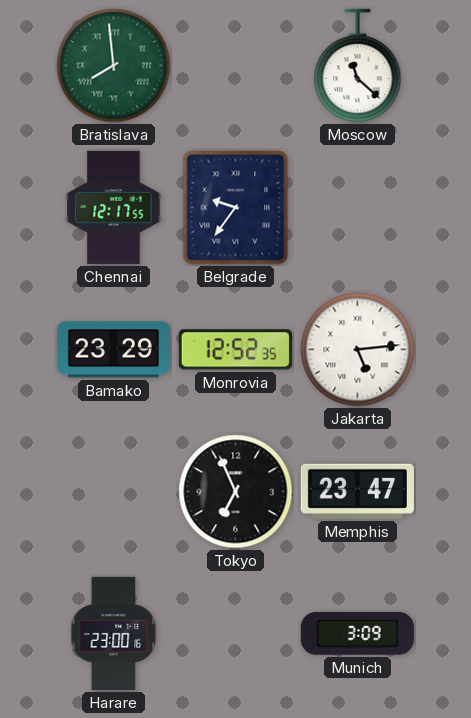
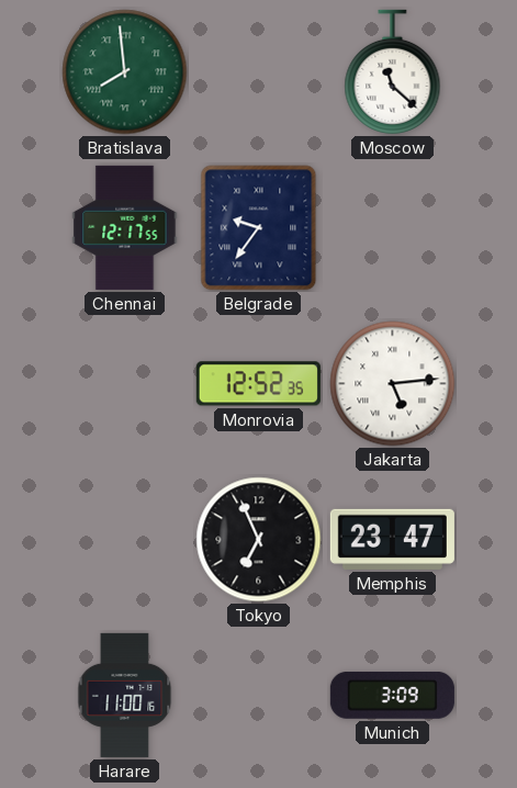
Bamako: 23:29 -> none
Harare: 23:00 -> 11:00
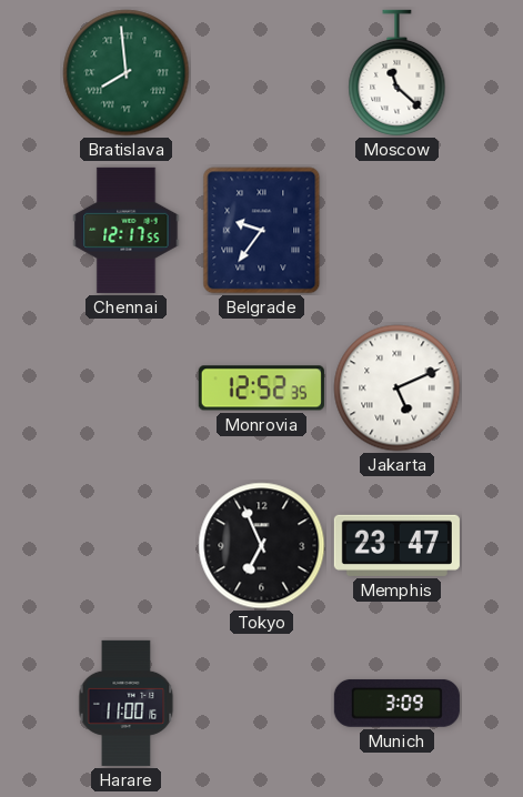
Jakarta: 5:14 -> 5:11
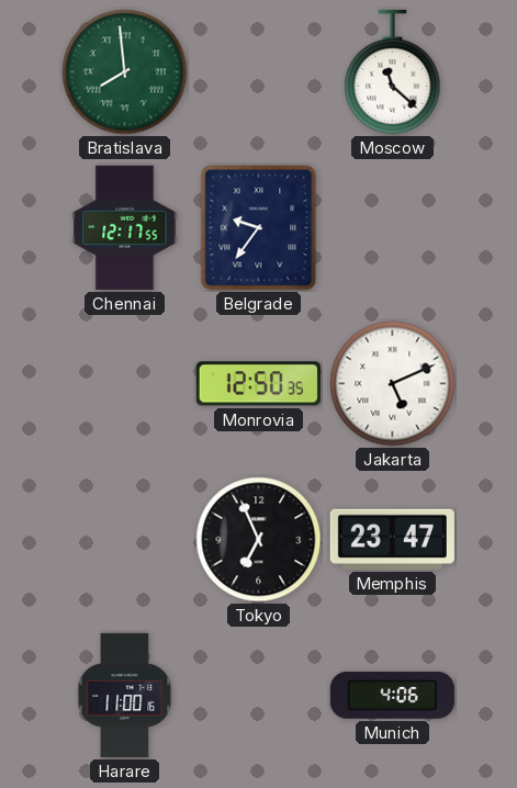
Monrovia: 12:52 -> 12:50
Munich: 3:09 -> 4:06
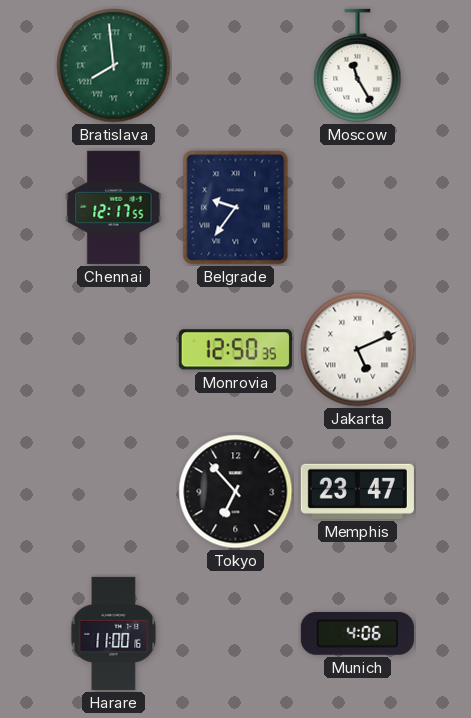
Moscow: 11:22 -> 11:25
Tokyo: 6:56 -> 6:53
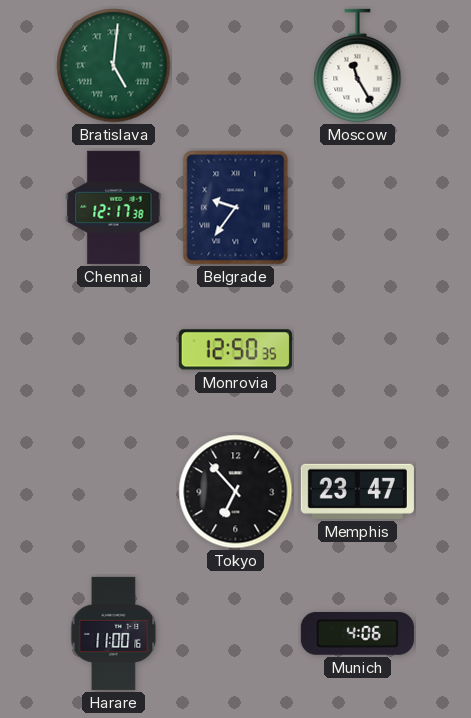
Bratislava: 7:59 -> 5:01
Chennai: 12:17:55 -> 12:17:38
Jakarta: 5:11 -> none
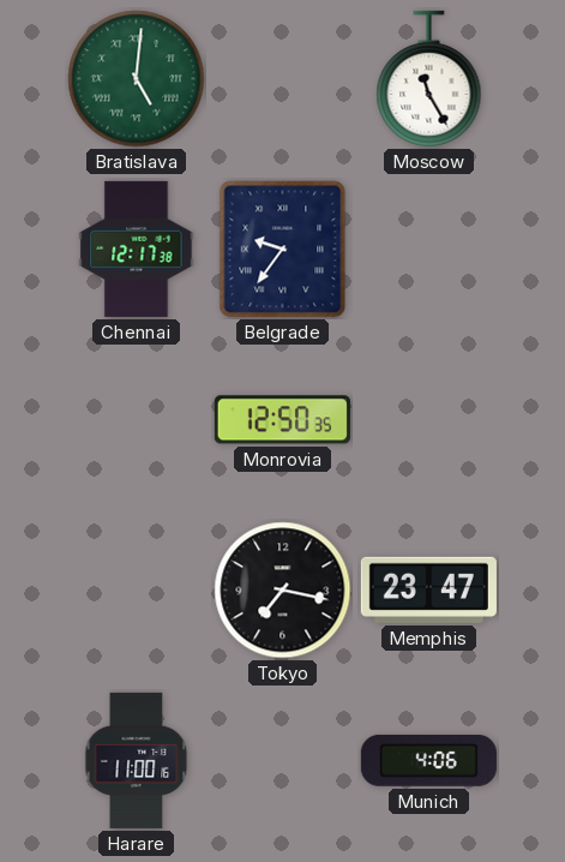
Tokyo: 6:53 -> 7:17
